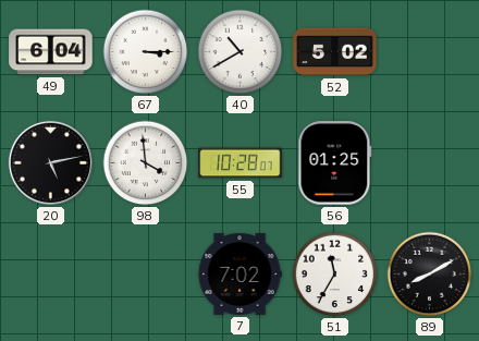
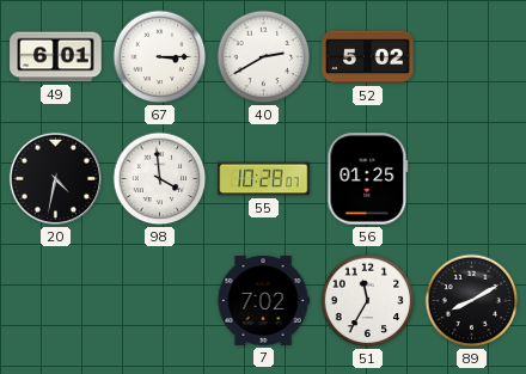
49: 6:04 -> 6:01
40: 10:40 -> 2:40
20: 5:13 -> 4:32
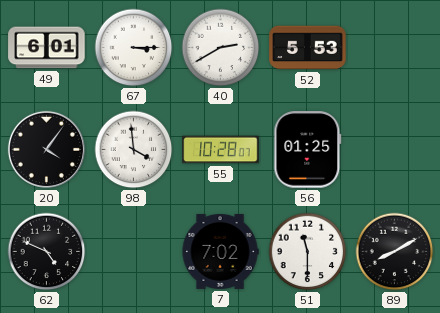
52: 5:02 -> 5:53
20: 4:32 -> 4:06
62: none -> 4:49
51: 11:35 -> 11:30
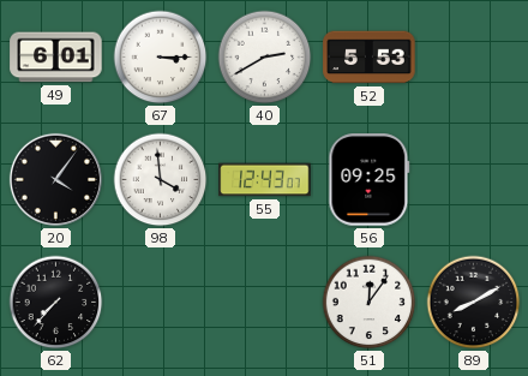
55: 10:28 -> 12:43
56: 01:25 -> 09:25
62: 4:49 -> 7:37
7: 7:02 -> none
51: 11:30 -> 12:06
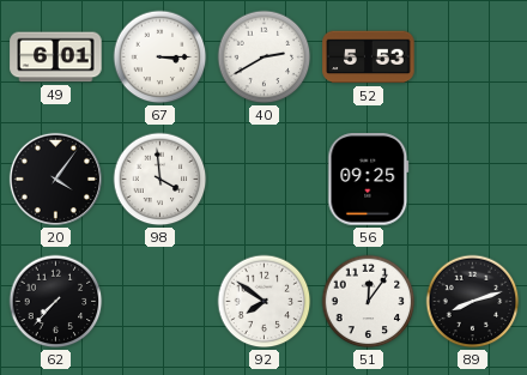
55: 12:43 -> none
92: none -> 7:51
89: 8:10 -> 8:12
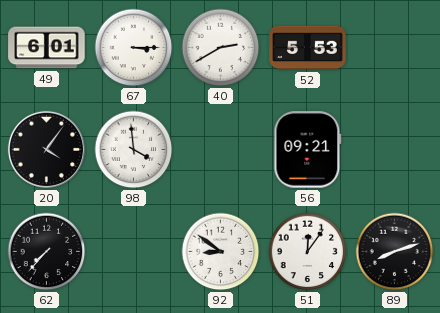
56: 09:25 -> 09:21
92: 7:51 -> 8:51
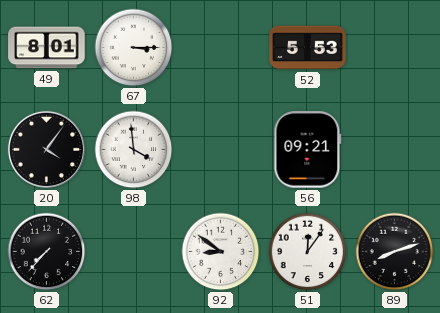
49: 6:01 -> 8:01
40: 2:40 -> none
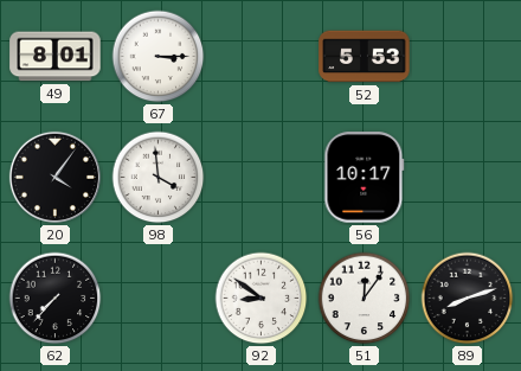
56: 09:21 -> 10:17
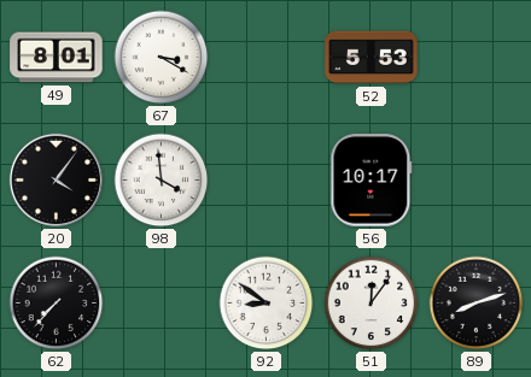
67: 3:15 -> 3:20
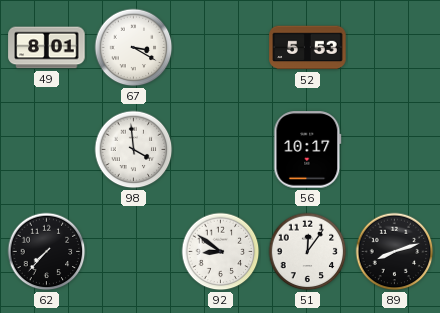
20: 4:06 -> none
